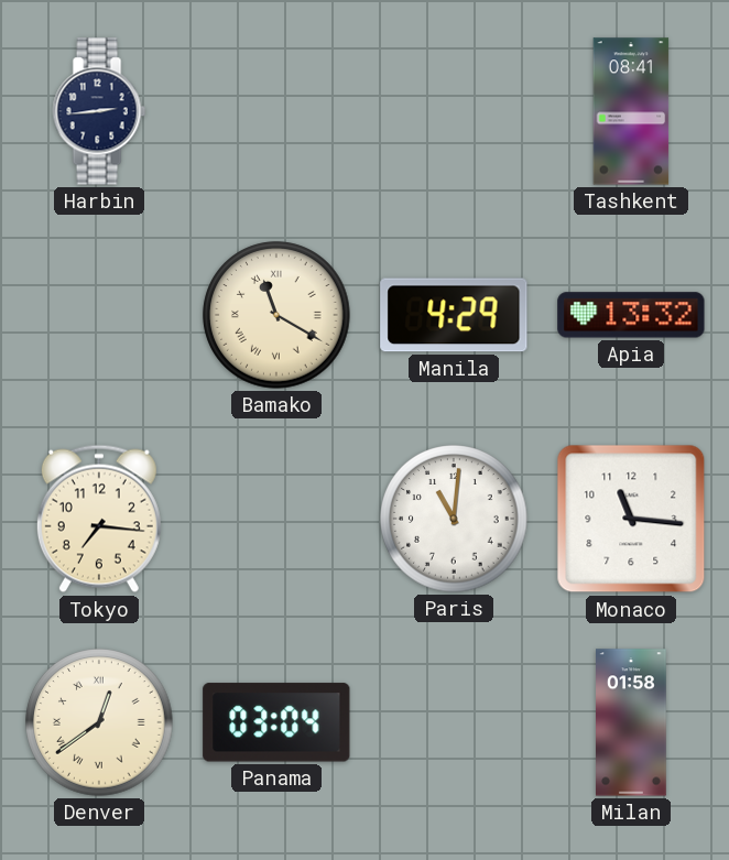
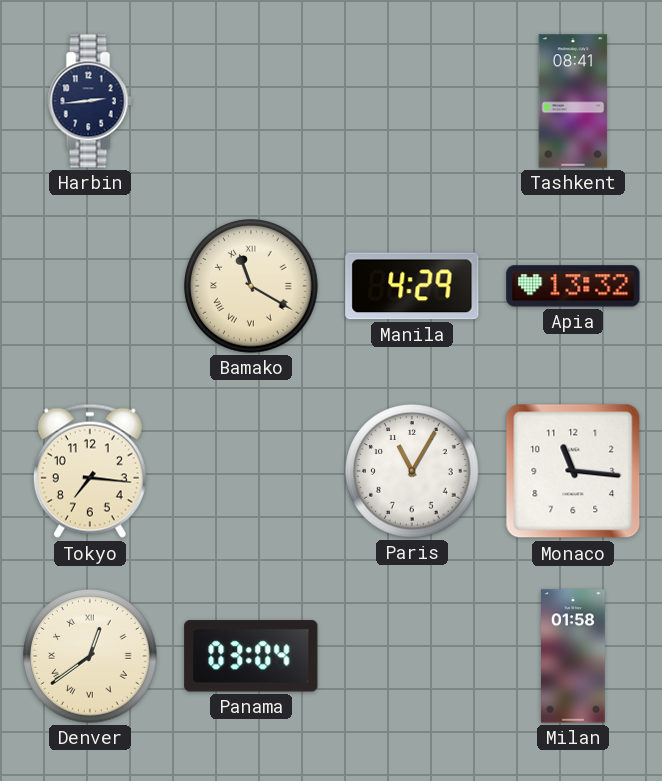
Paris: 11:01 -> 11:05
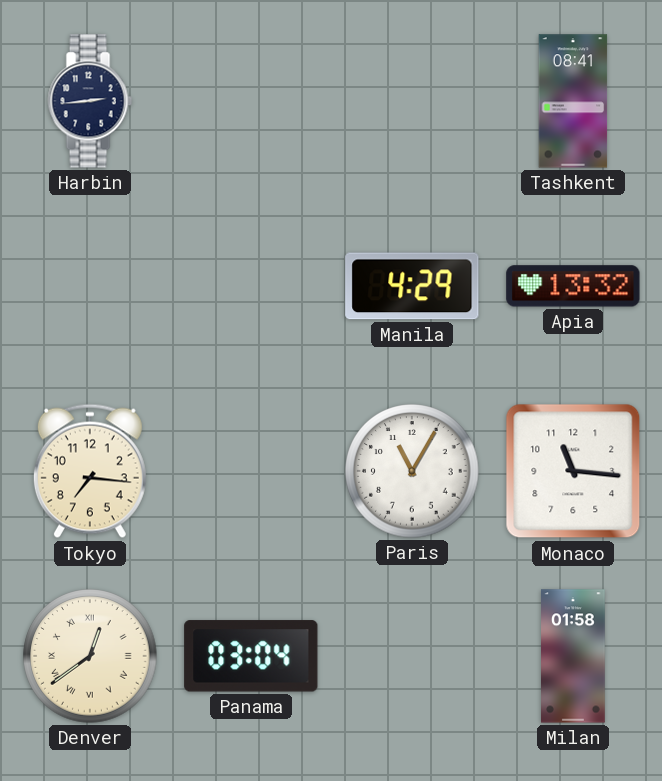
Bamako: 11:20 -> none
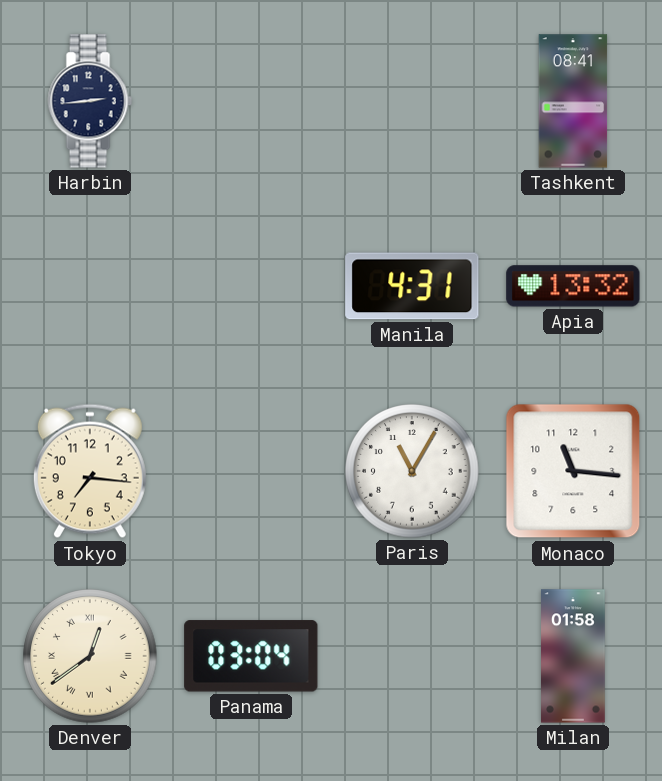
Manila: 4:29 -> 4:31
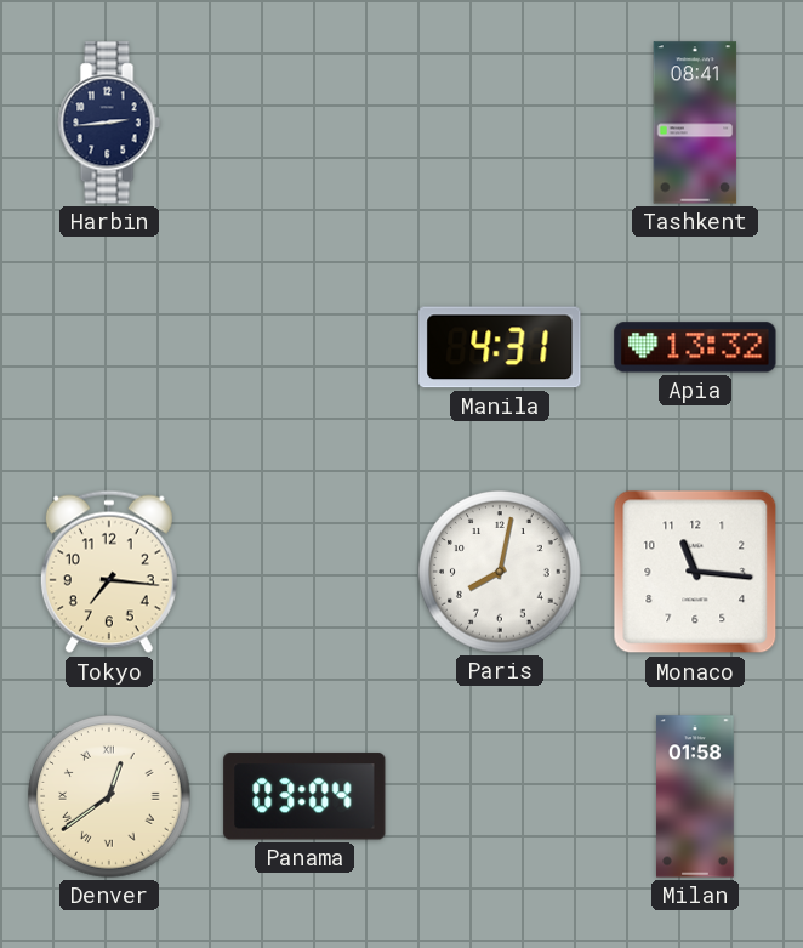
Paris: 11:05 -> 8:02
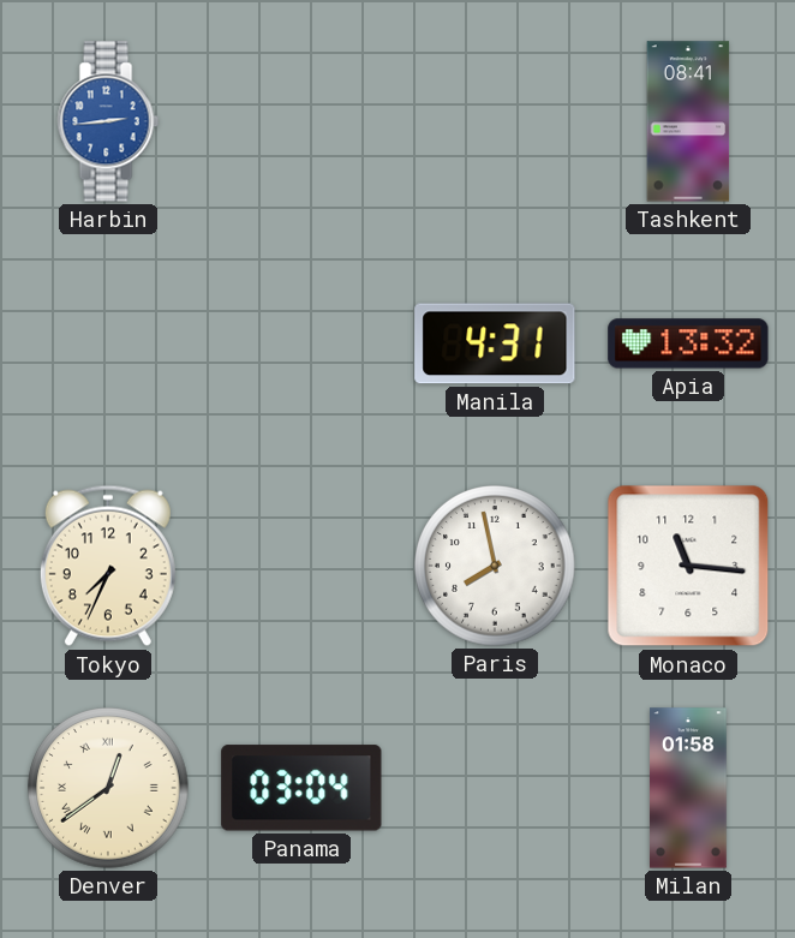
Harbin dial: navy -> blue
Tokyo: 7:16 -> 7:34
Paris: 8:02 -> 7:58
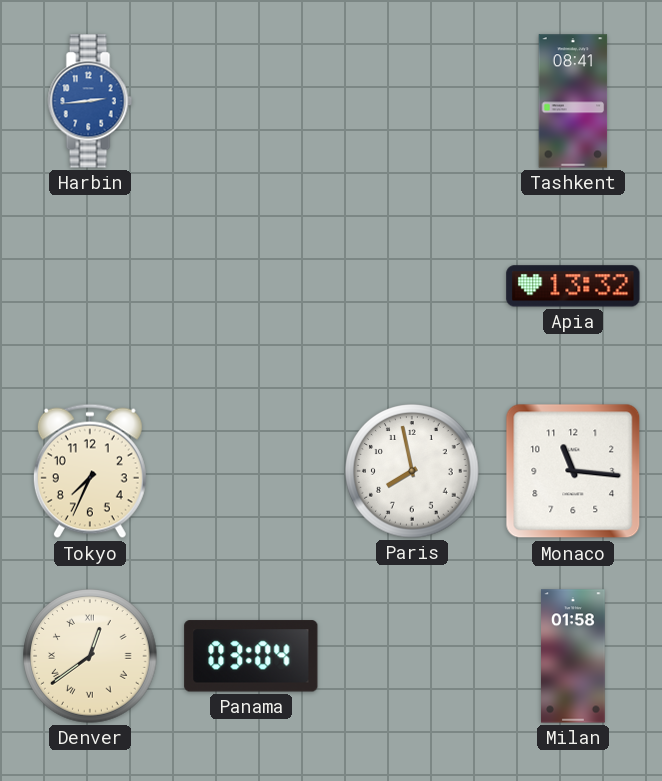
Manila: 4:31 -> none
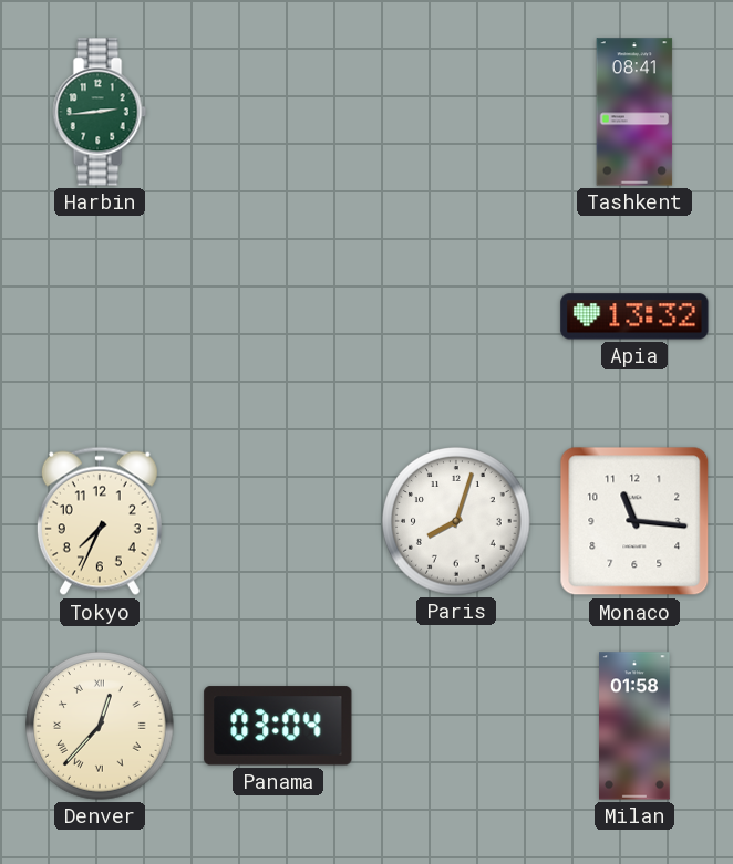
Harbin dial: blue -> green
Paris: 7:58 -> 8:03
Denver: 12:39 -> 12:37
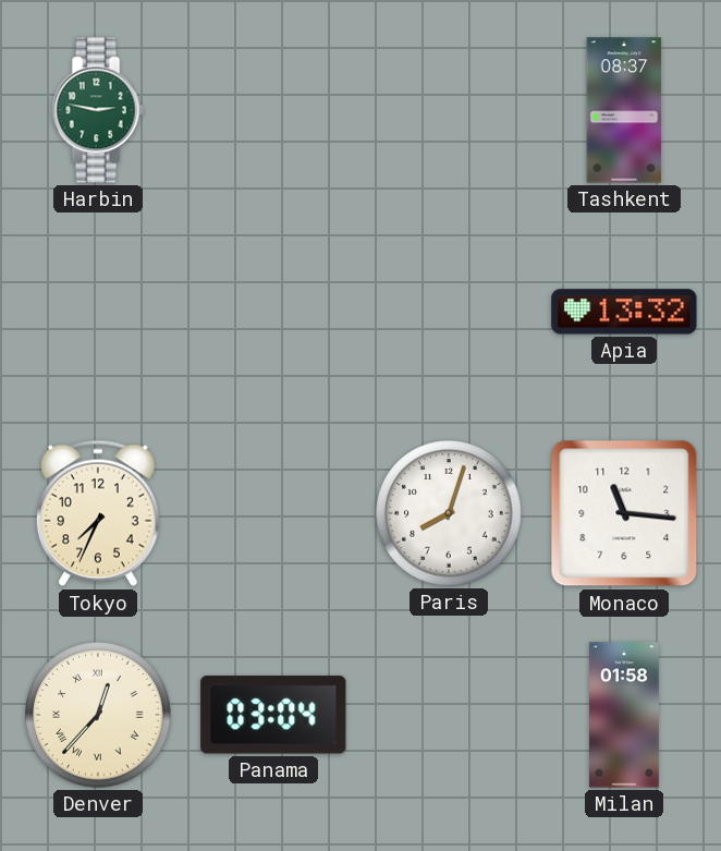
Harbin: 2:44 -> 2:47
Tashkent: 08:41 -> 08:37
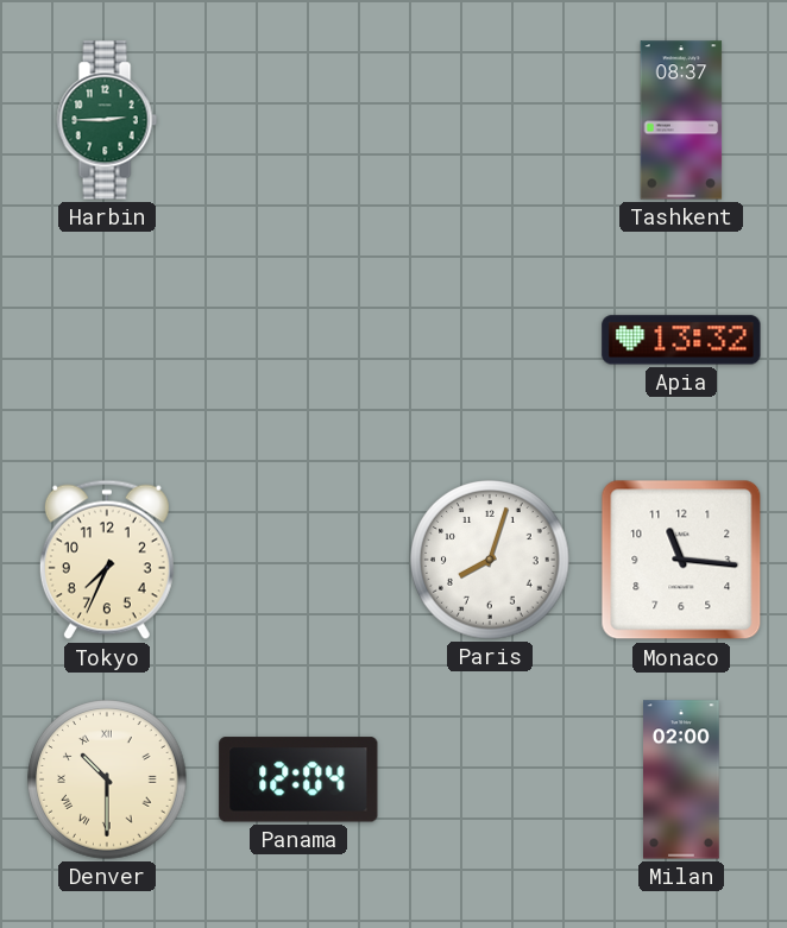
Harbin: 2:47 -> 2:45
Denver: 12:37 -> 10:30
Panama: 03:04 -> 12:04
Milan: 01:58 -> 02:00
